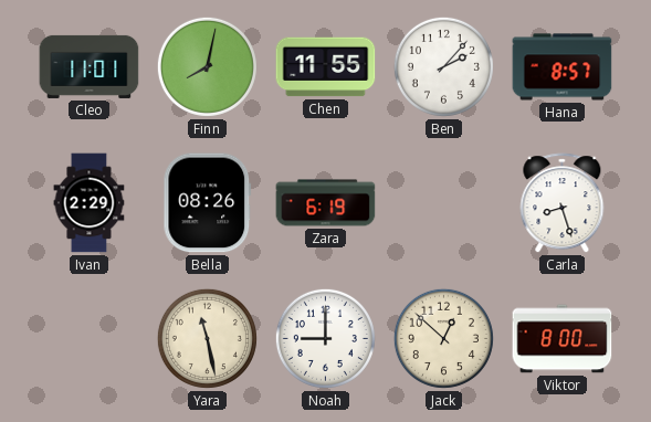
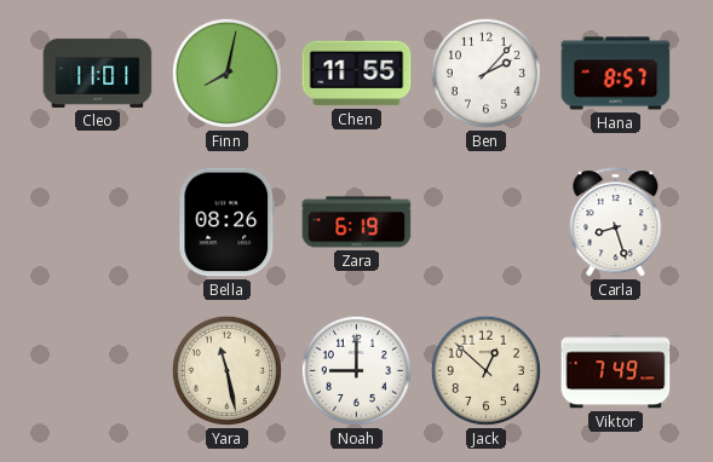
Ivan: 2:29 -> none
Viktor: 8:00 -> 7:49
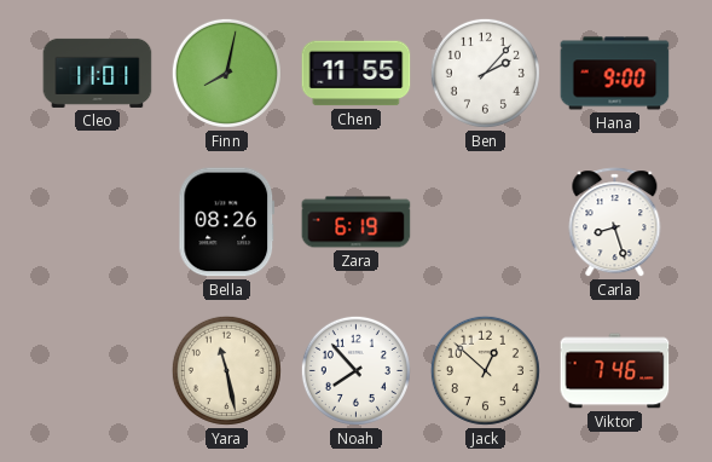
Hana: 8:57 -> 9:00
Noah: 9:00 -> 7:53
Viktor: 7:49 -> 7:46
